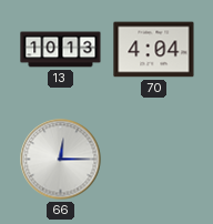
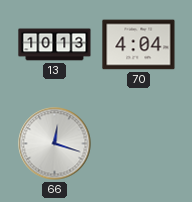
66: 12:15 -> 12:18
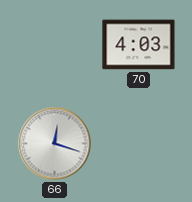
13: 10:13 -> none
70: 4:04 -> 4:03
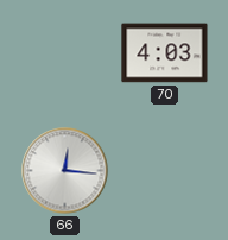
66: 12:18 -> 12:16
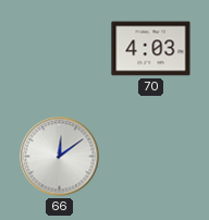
66: 12:16 -> 12:09
